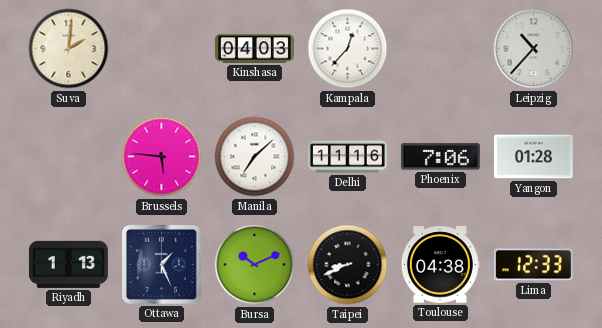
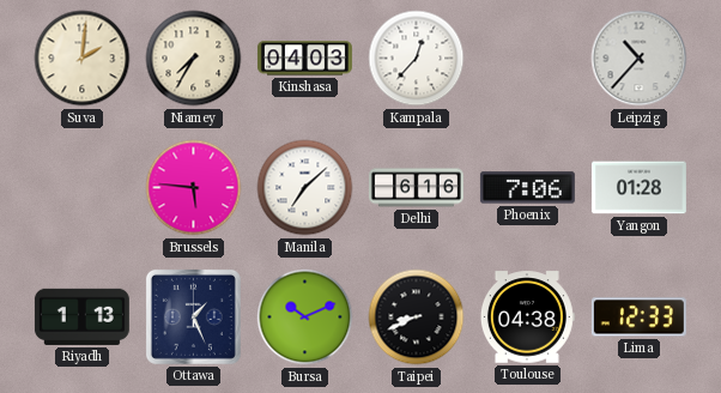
Niamey: none -> 7:35
Delhi: 11:16 -> 6:16
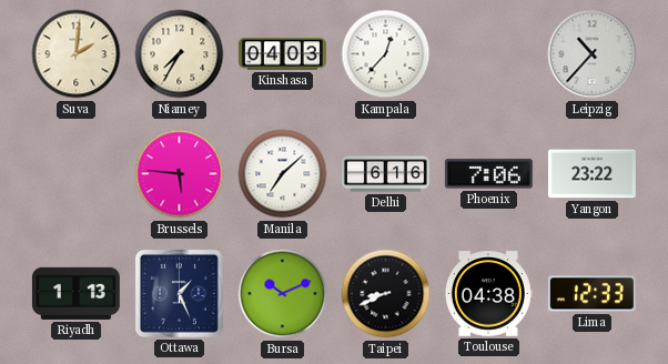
Yangon: 01:28 -> 23:22
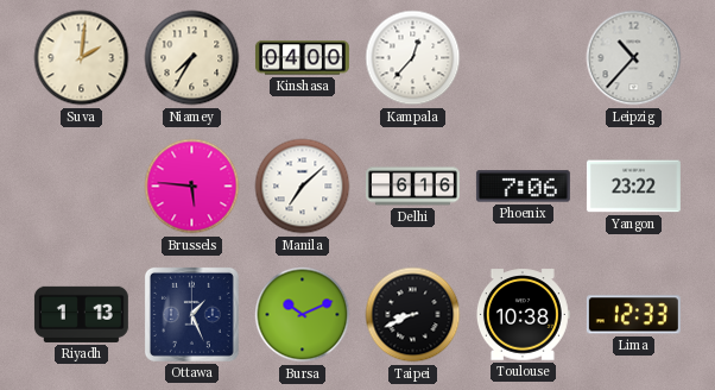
Kinshasa: 04:03 -> 04:00
Toulouse: 04:38 -> 10:38
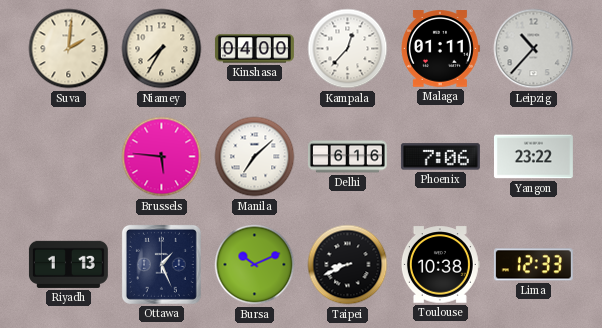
Malaga: none -> 01:11
